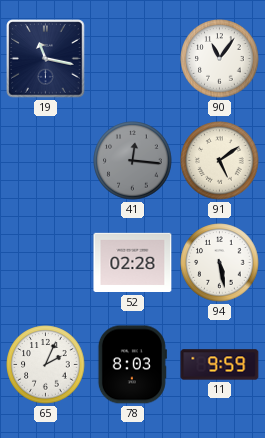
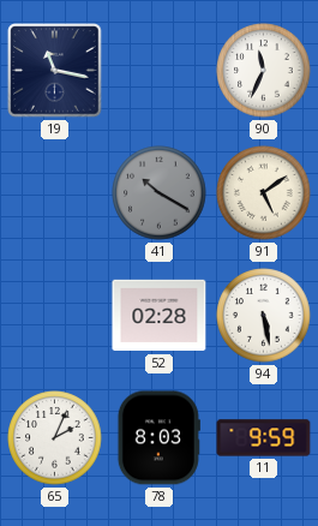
90: 11:06 -> 11:34
41: 12:16 -> 10:20
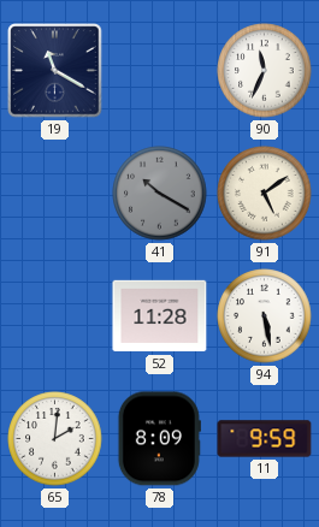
19: 11:17 -> 11:20
52: 02:28 -> 11:28
65: 2:04 -> 2:01
78: 8:03 -> 8:09
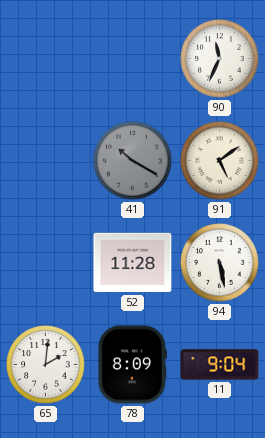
19: 11:20 -> none
11: 9:59 -> 9:04
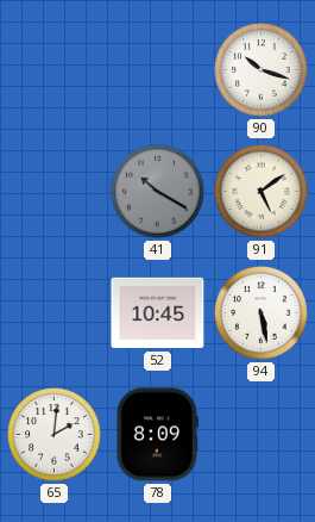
90: 11:34 -> 10:18
52: 11:28 -> 10:45
11: 9:04 -> none
